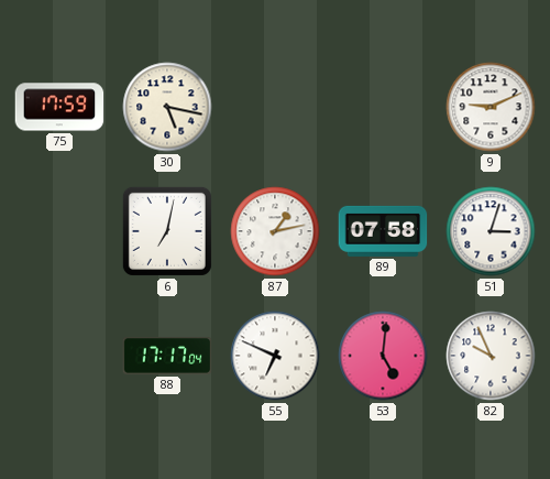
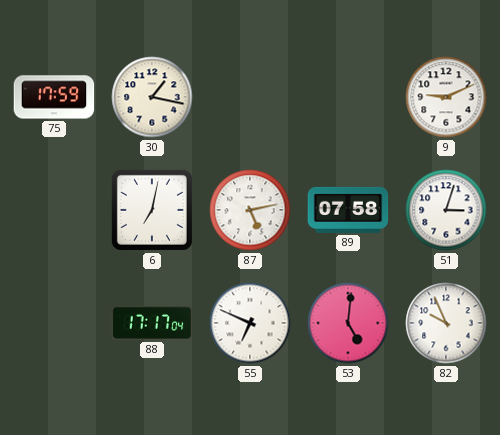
30: 5:17 -> 1:17
87: 1:13 -> 5:13
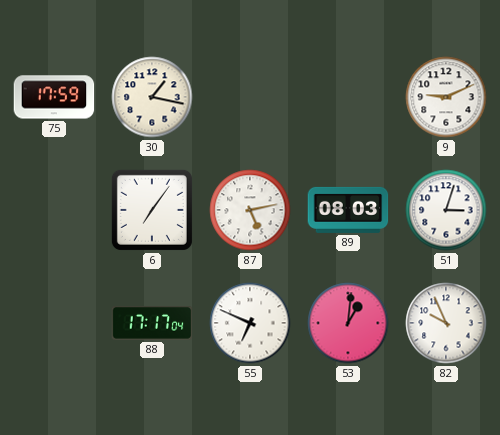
6: 7:02 -> 7:06
89: 07:58 -> 08:03
53: 5:01 -> 1:01
